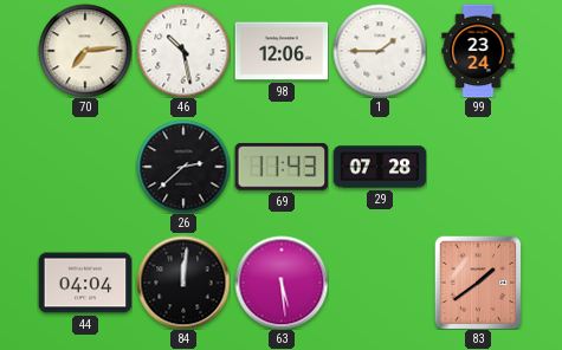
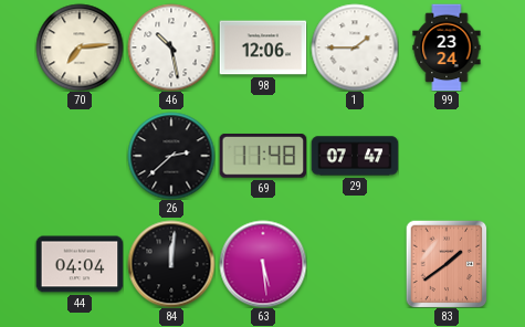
69: 11:43 -> 11:48
29: 07:28 -> 07:47
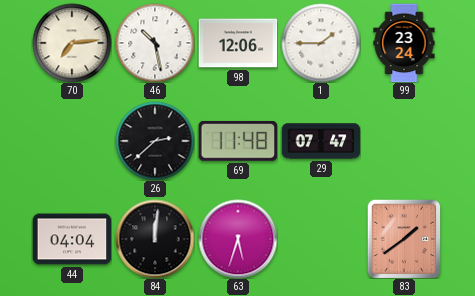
63: 5:29 -> 5:33
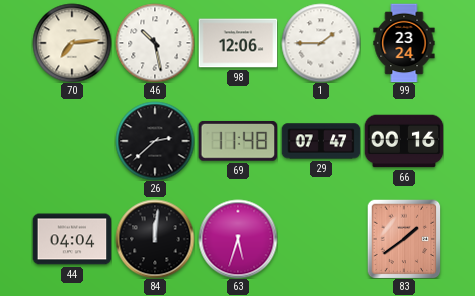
66: none -> 00:16
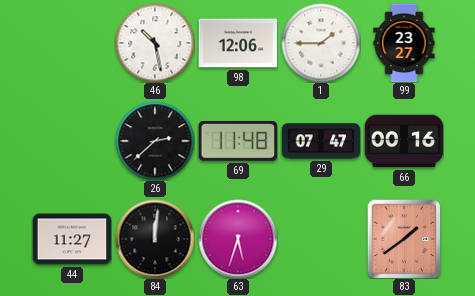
70: 7:14 -> none
99: 23:24 -> 23:27
44: 04:04 -> 11:27
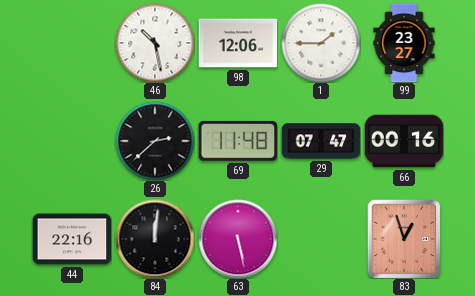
44: 11:27 -> 22:16
63: 5:33 -> 5:28
83: 1:39 -> 12:57
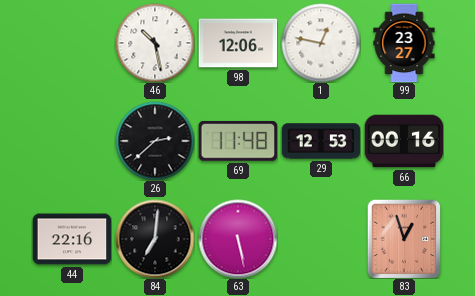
1: 1:45 -> 12:47
29: 07:47 -> 12:53
84: 12:01 -> 7:01
